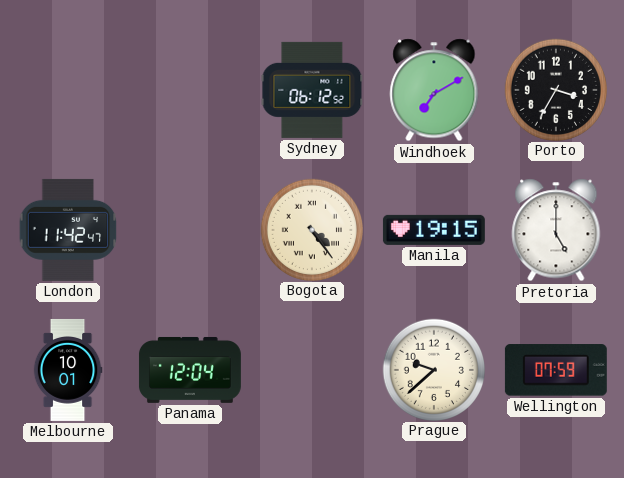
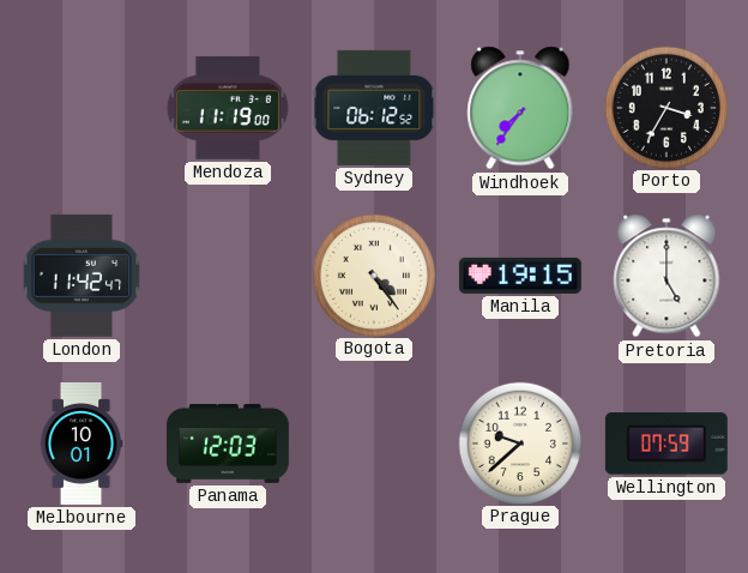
Mendoza: none -> 11:19
Windhoek: 7:10 -> 7:36
Panama: 12:04 -> 12:03
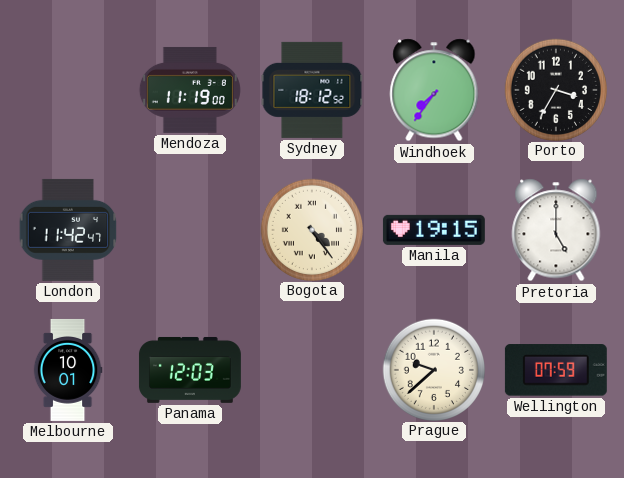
Sydney: 06:12 -> 18:12
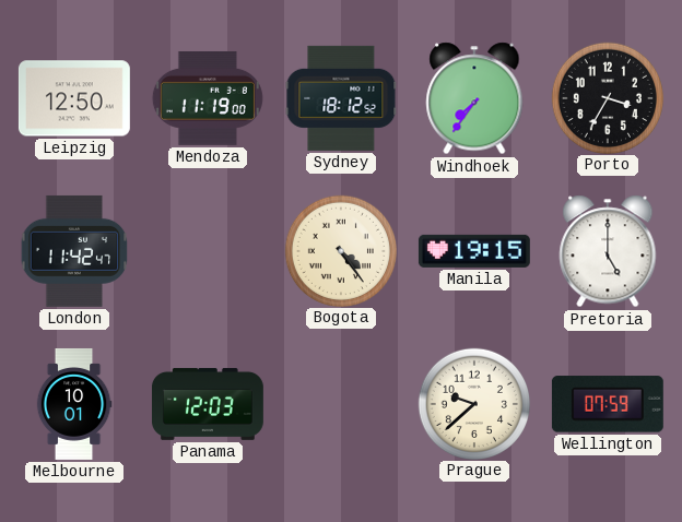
Leipzig: none -> 12:50
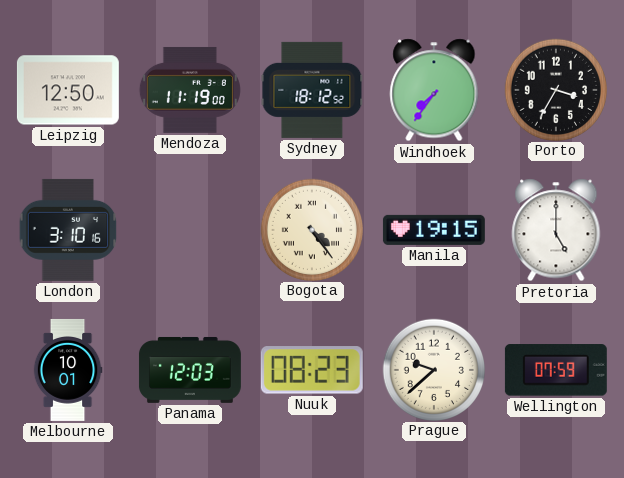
London: 11:42 -> 3:10
Nuuk: none -> 08:23
